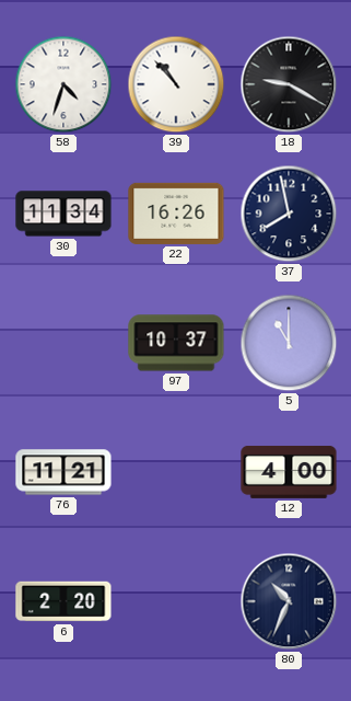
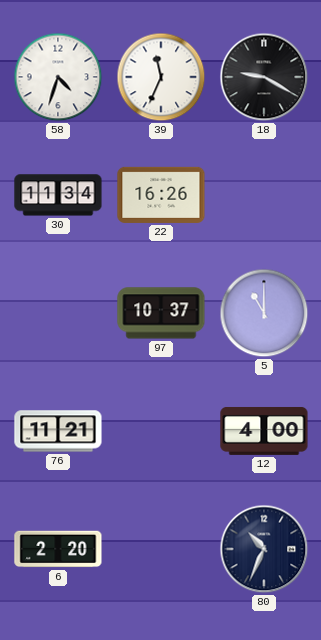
39: 10:53 -> 11:34
37: 7:58 -> none
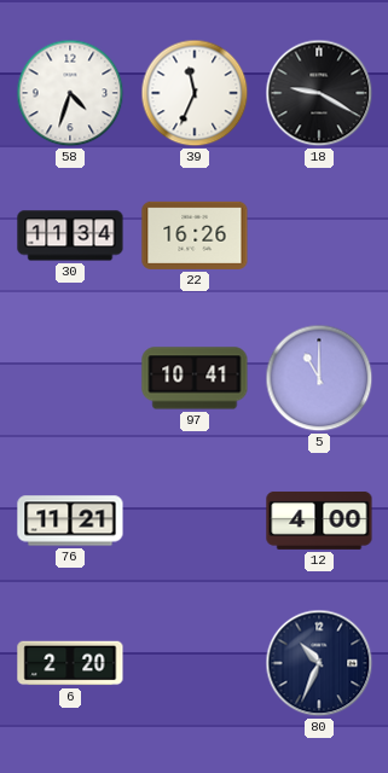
97: 10:37 -> 10:41
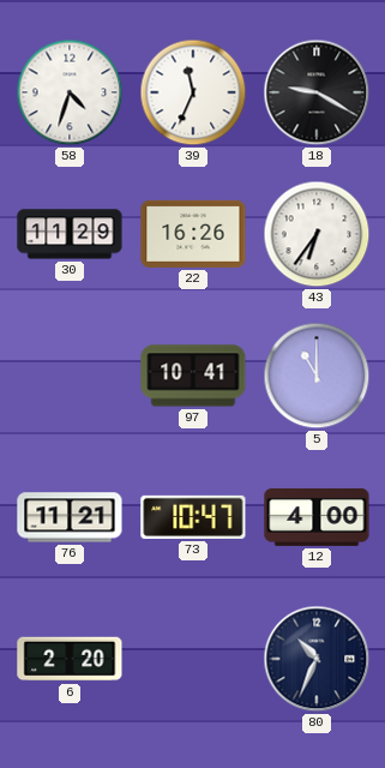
30: 11:34 -> 11:29
43: none -> 6:36
73: none -> 10:47
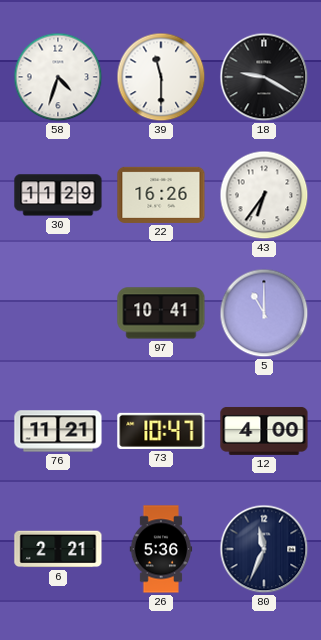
39: 11:34 -> 11:30
6: 2:20 -> 2:21
26: none -> 5:36
80: 10:34 -> 11:34
